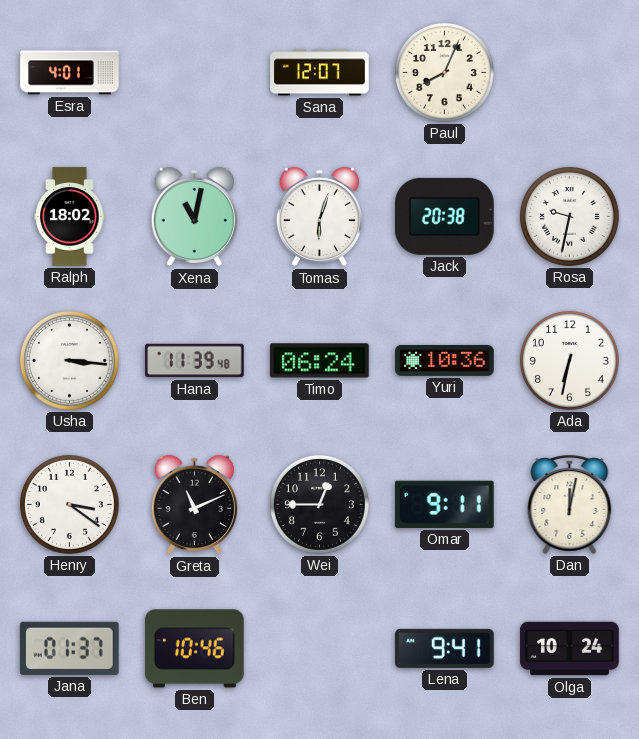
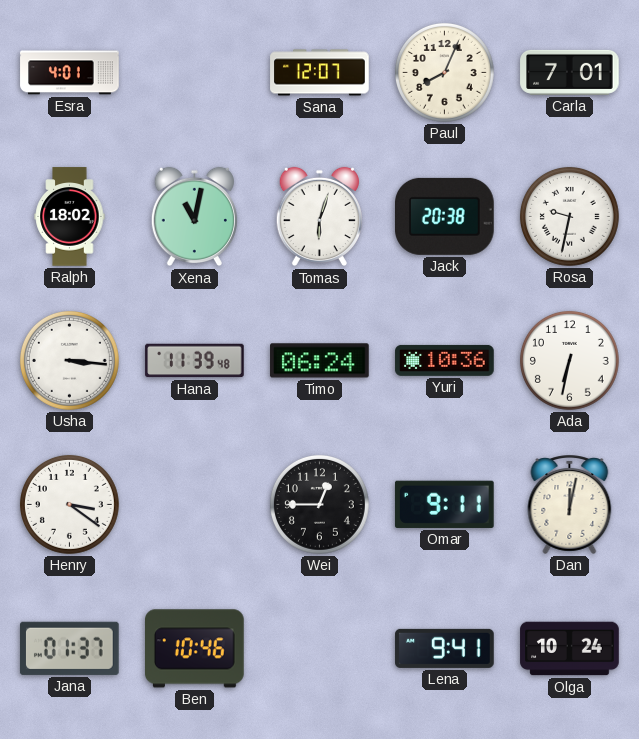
Carla: none -> 7:01
Greta: 11:11 -> none
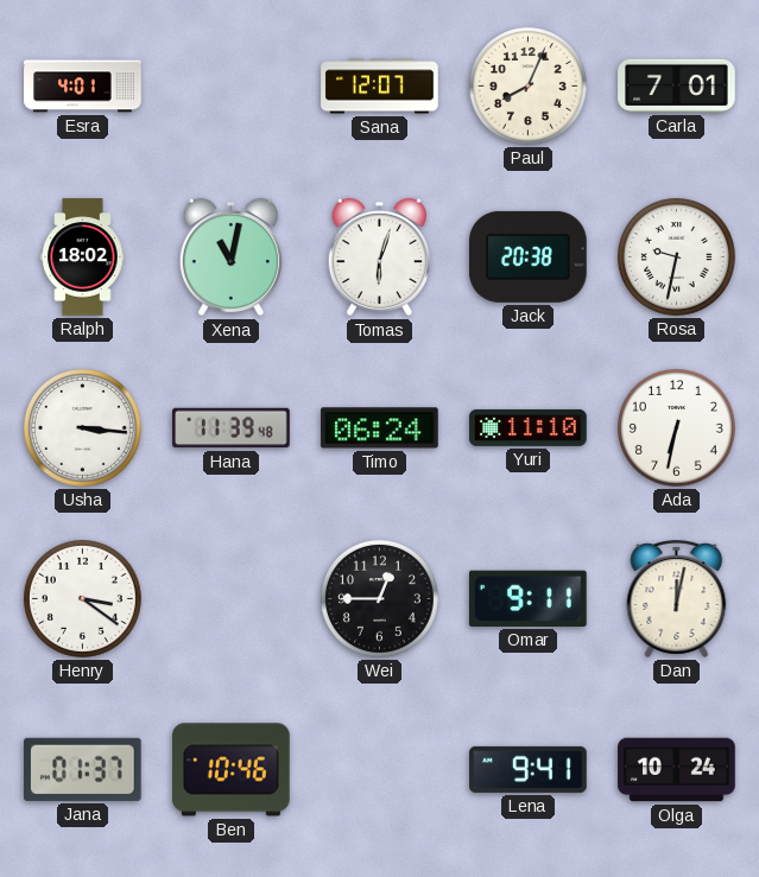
Yuri: 10:36 -> 11:10
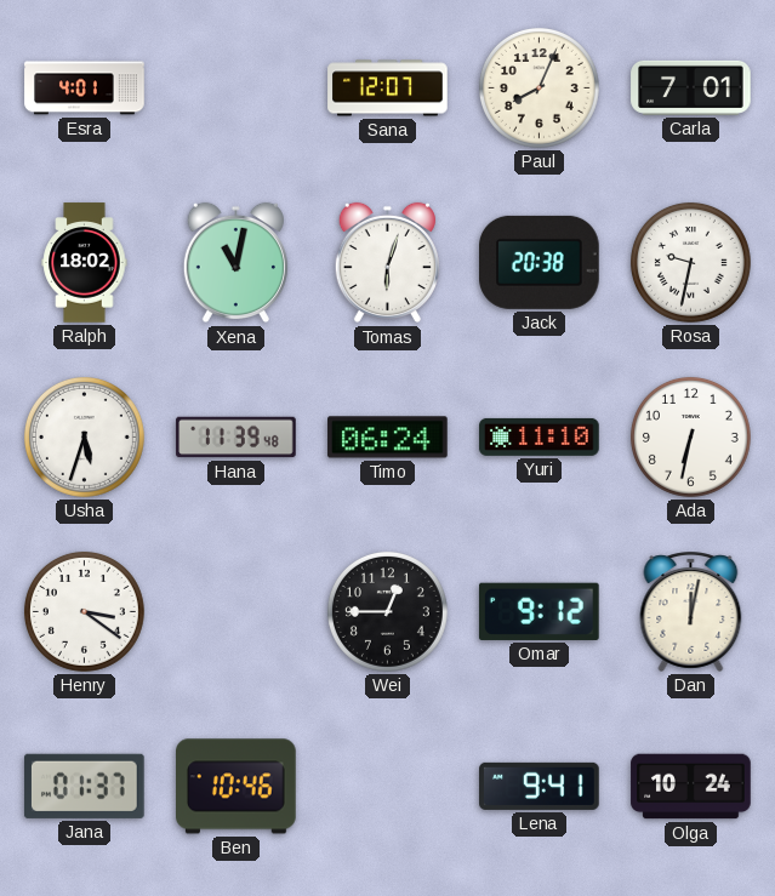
Usha: 3:16 -> 5:33
Omar: 9:11 -> 9:12
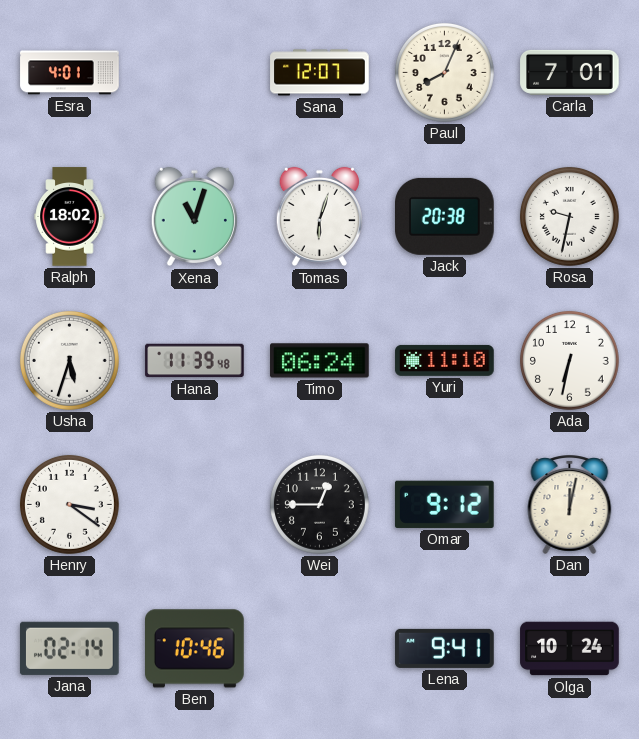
Xena: 11:02 -> 11:03
Jana: 01:37 -> 02:14
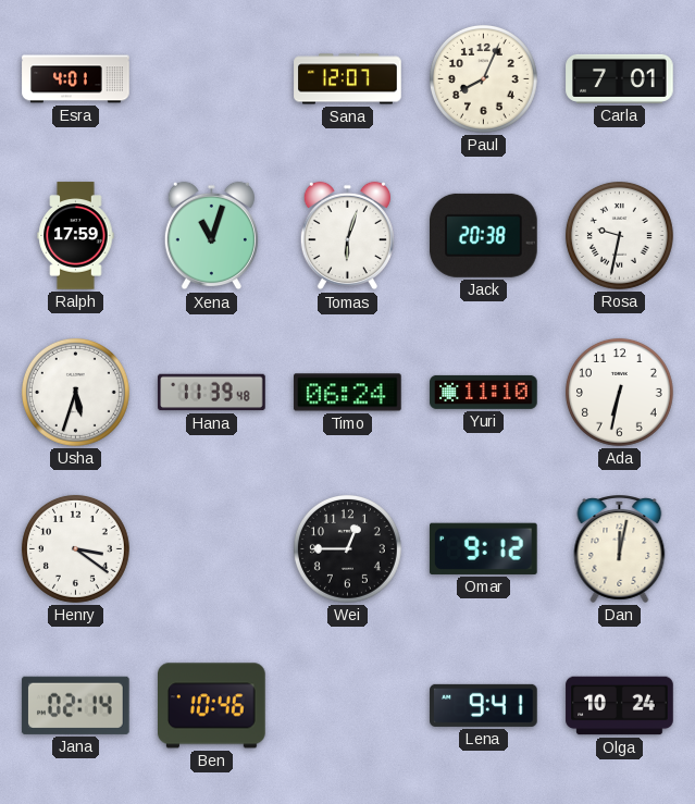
Ralph: 18:02 -> 17:59
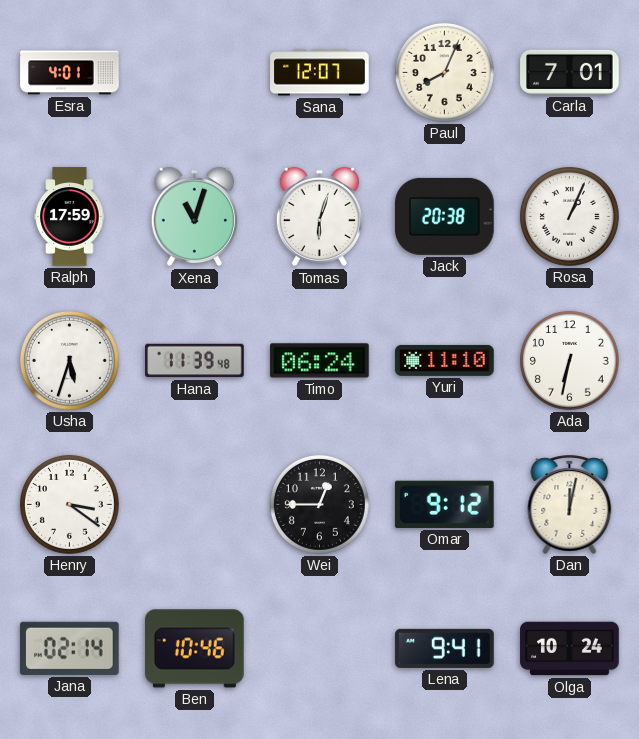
Rosa: 9:32 -> 1:04
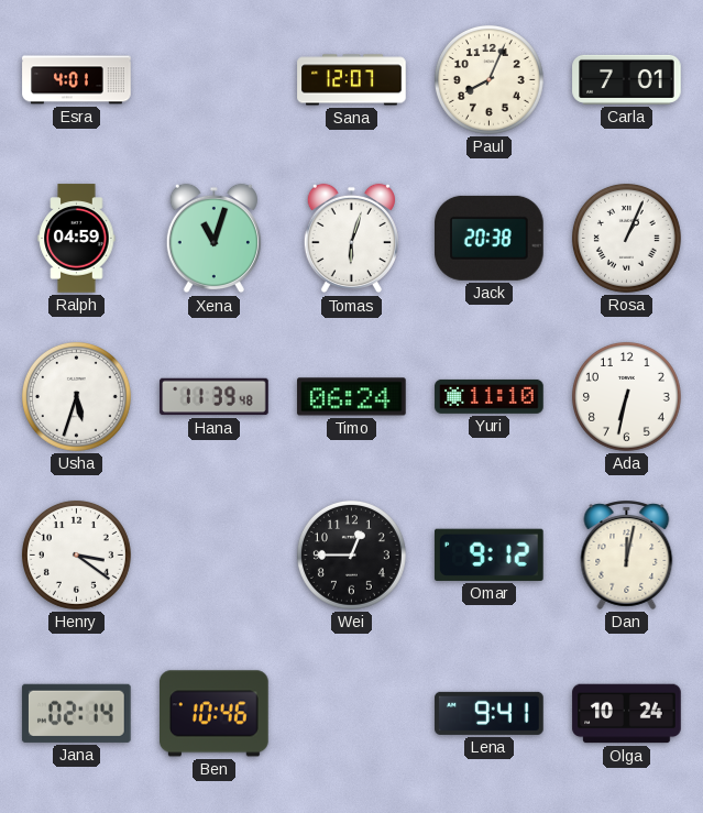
Ralph: 17:59 -> 04:59
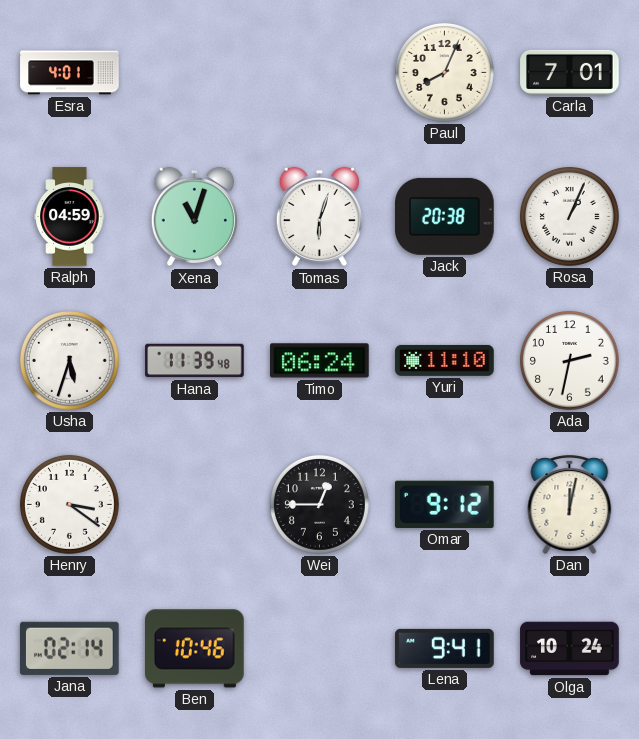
Sana: 12:07 -> none
Ada: 6:32 -> 2:32
